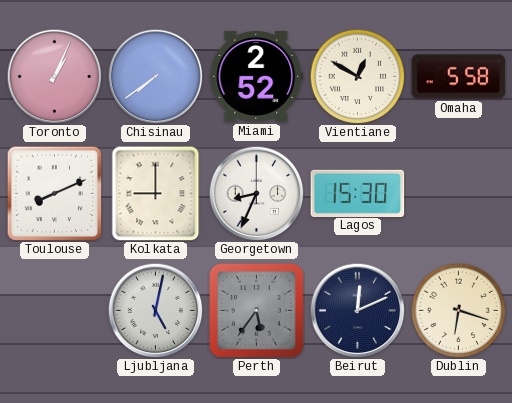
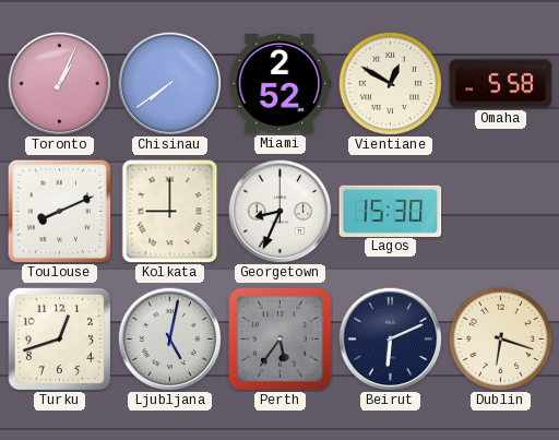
Turku: none -> 12:42
Beirut: 12:11 -> 6:11
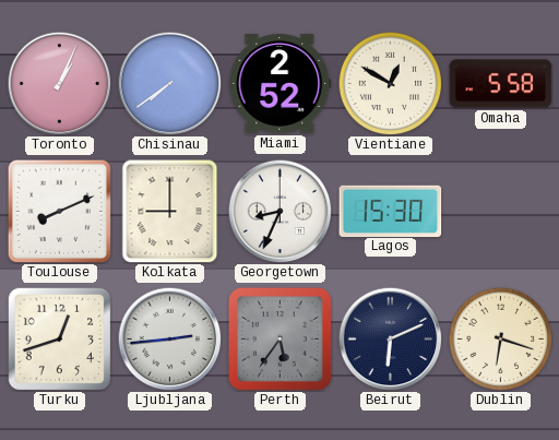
Ljubljana: 5:02 -> 2:44
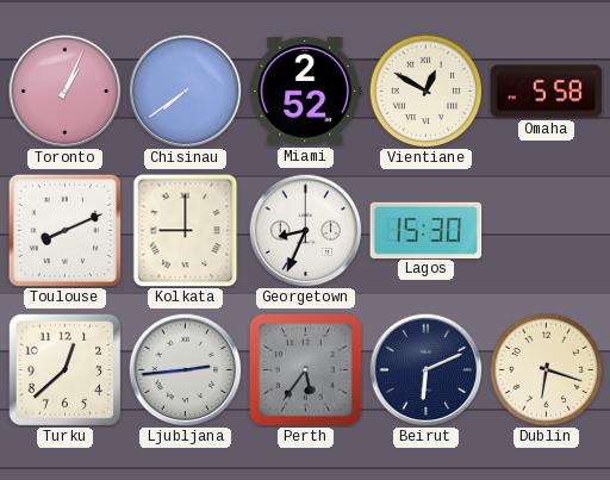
Turku: 12:42 -> 12:38
